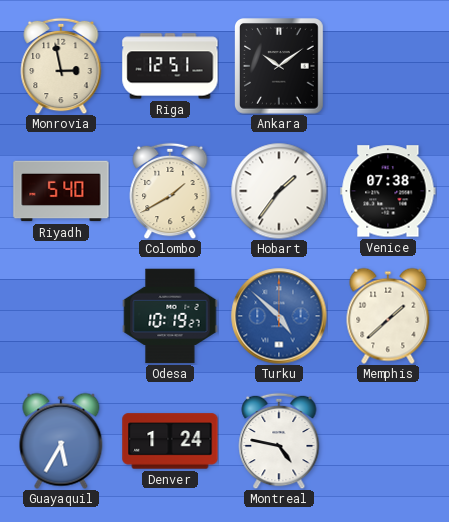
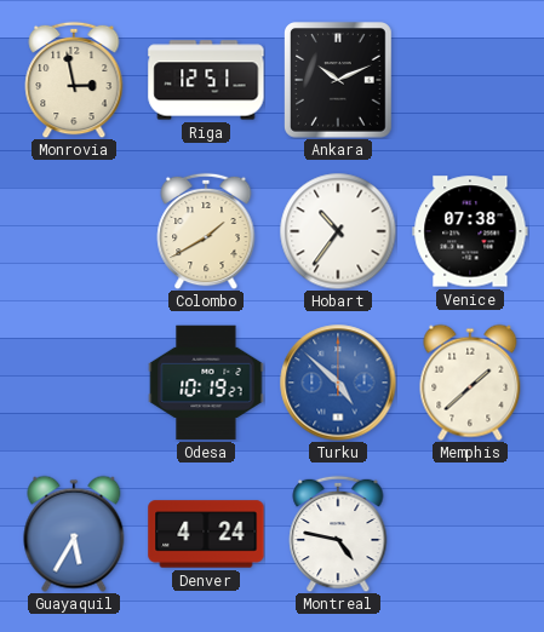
Ankara: 10:09 -> 10:11
Riyadh: 5:40 -> none
Hobart: 1:36 -> 10:36
Denver: 1:24 -> 4:24
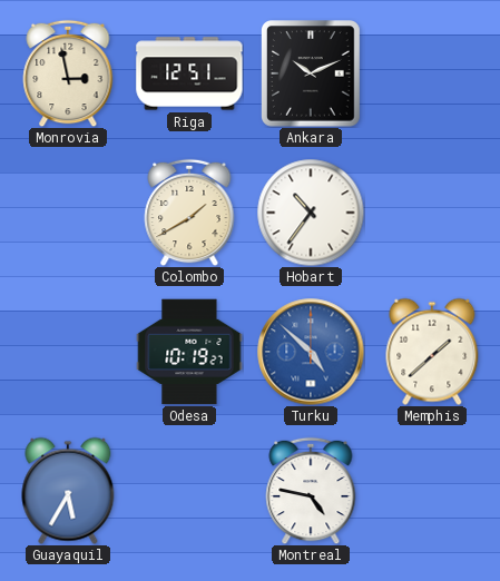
Venice: 07:38 -> none
Denver: 4:24 -> none
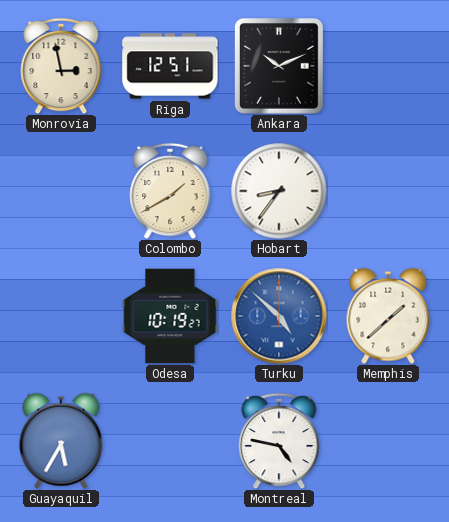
Hobart: 10:36 -> 8:36
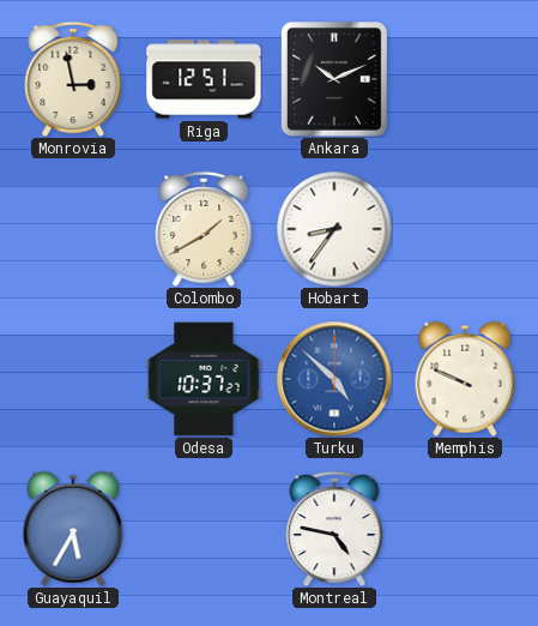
Odesa: 10:19 -> 10:37
Memphis: 1:38 -> 9:49
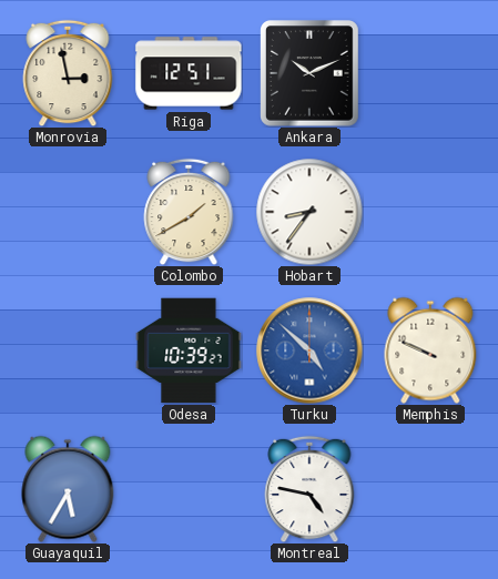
Odesa: 10:37 -> 10:39
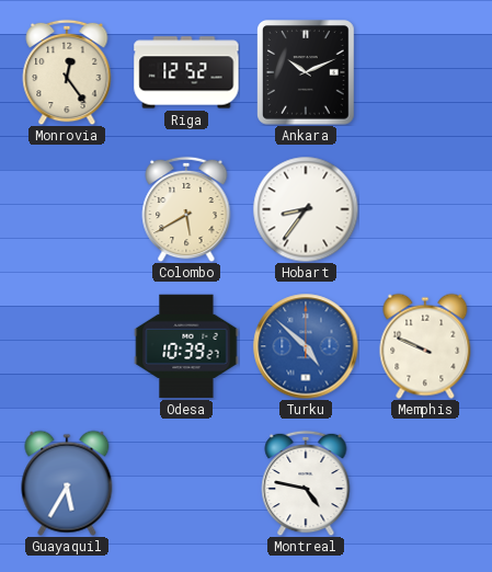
Monrovia: 2:58 -> 12:24
Riga: 12:51 -> 12:52
Colombo: 1:40 -> 5:40
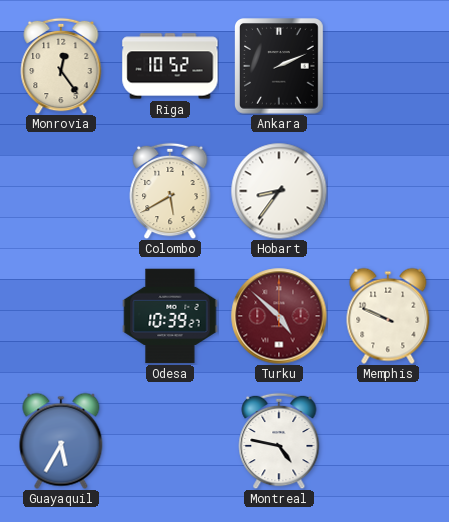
Riga: 12:52 -> 10:52
Ankara: 10:11 -> 2:11
Turku dial: blue -> burgundy
